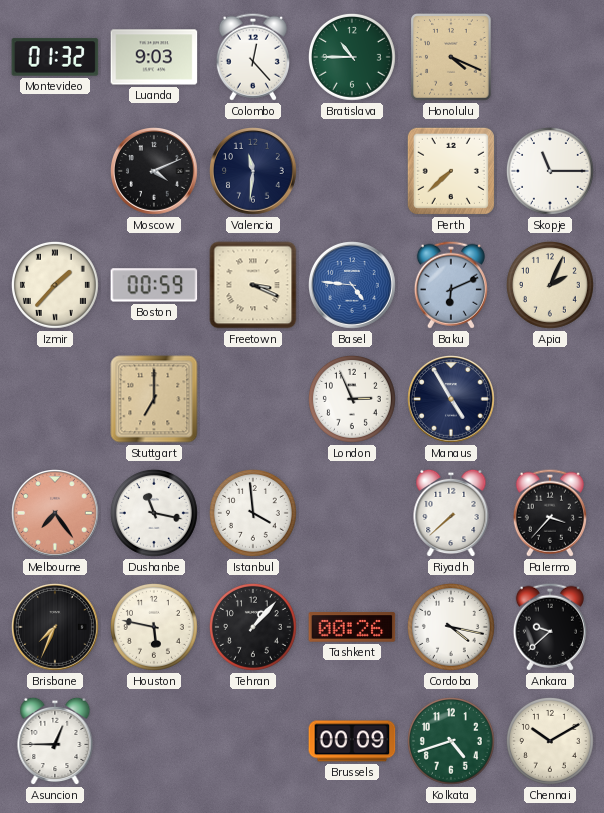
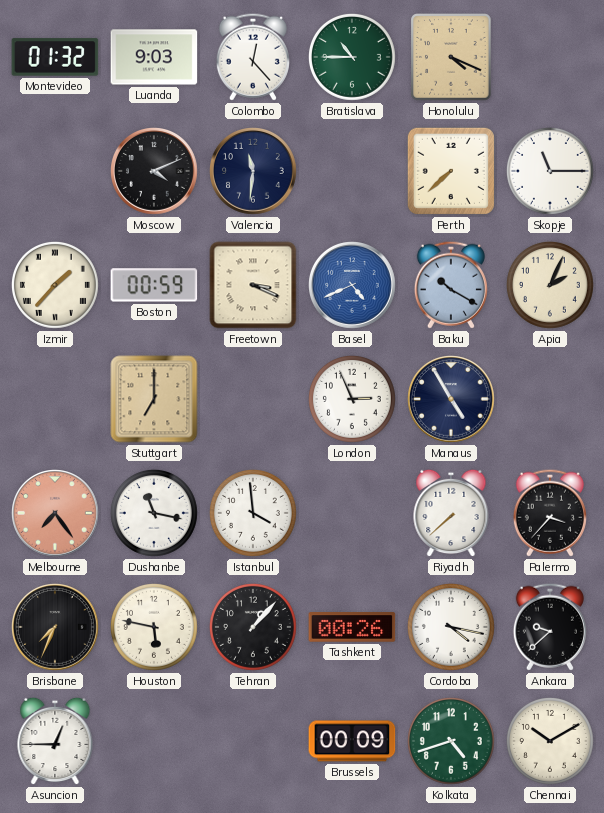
Basel: 4:46 -> 4:41
Baku: 6:11 -> 10:20
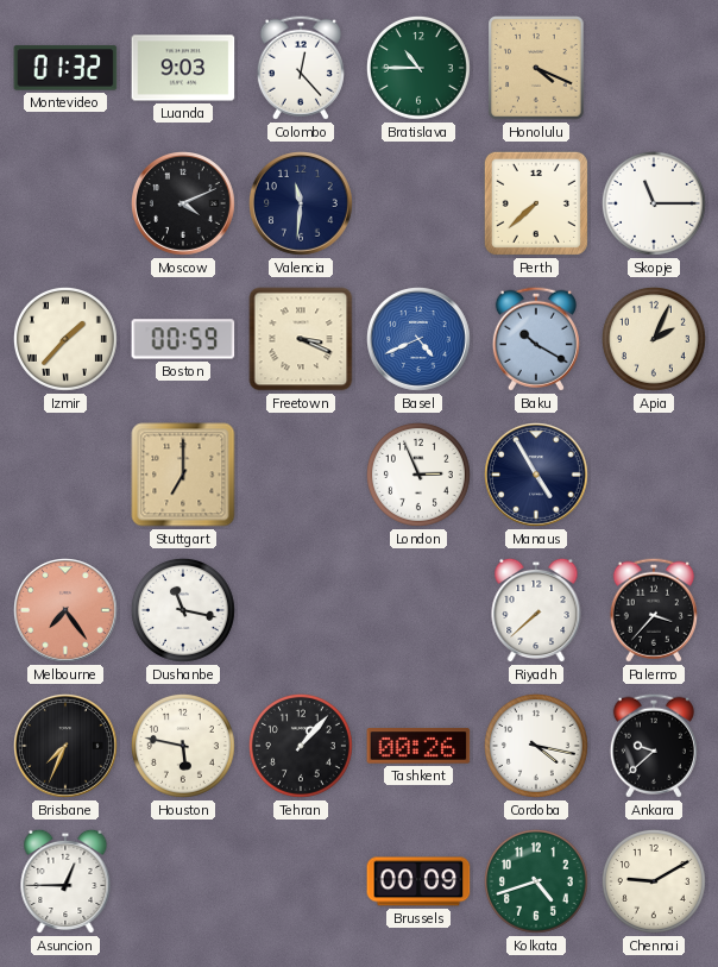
Istanbul: 3:59 -> none
Chennai: 10:10 -> 9:10
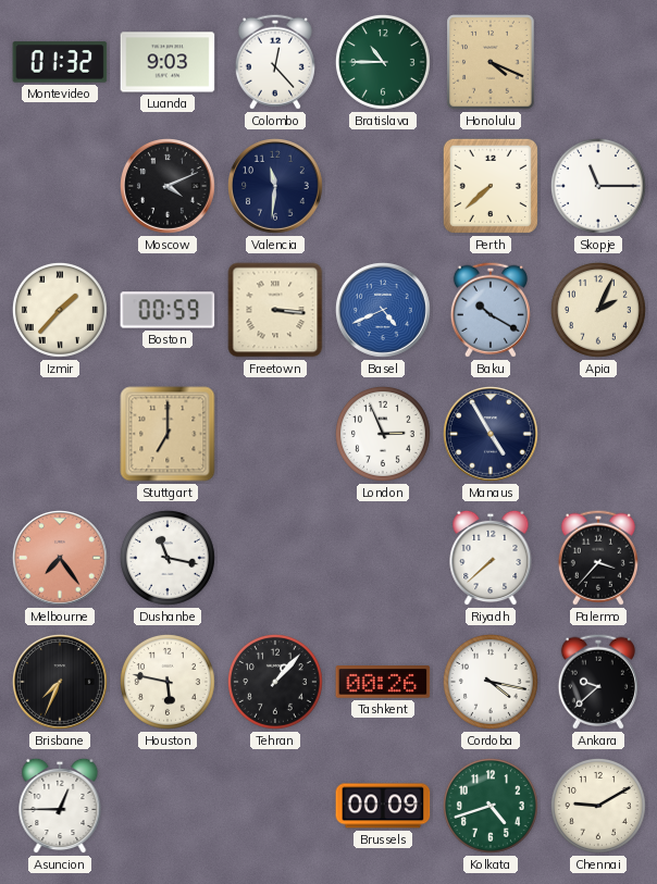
Freetown: 3:19 -> 3:16
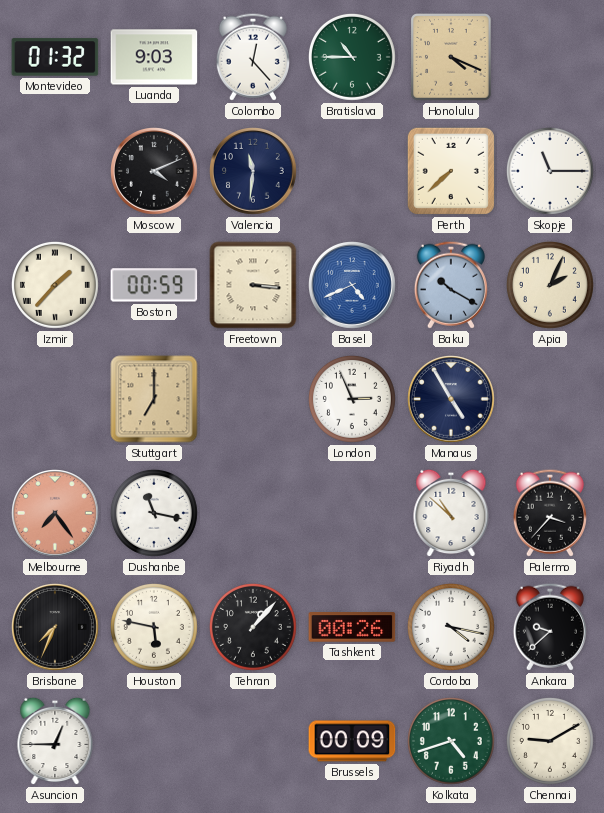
Riyadh: 7:38 -> 10:52
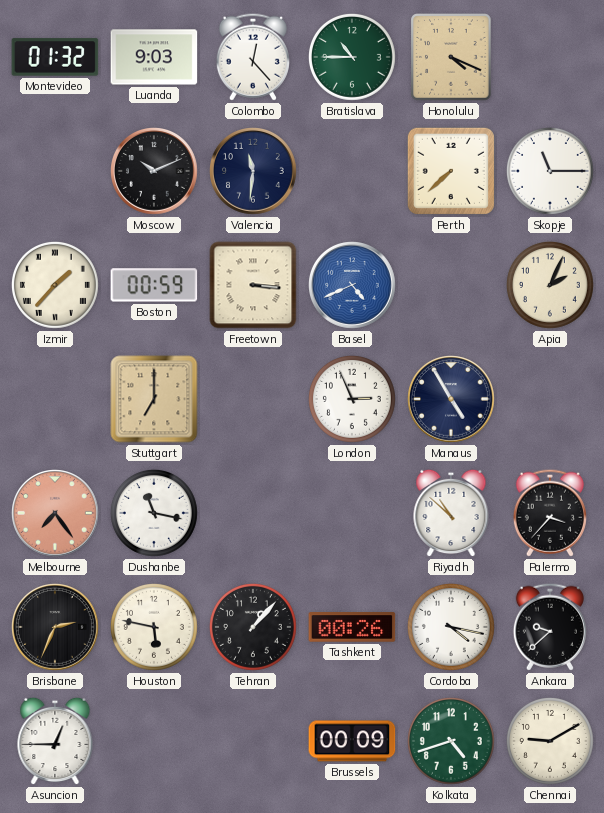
Moscow: 4:11 -> 10:11
Baku: 10:20 -> none
Brisbane: 7:34 -> 2:34
